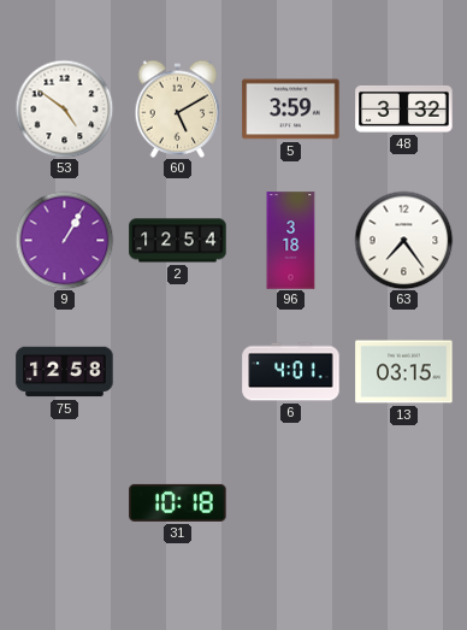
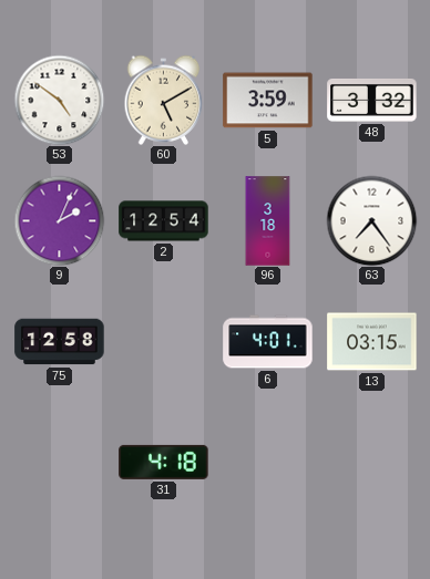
9: 1:05 -> 2:04
31: 10:18 -> 4:18
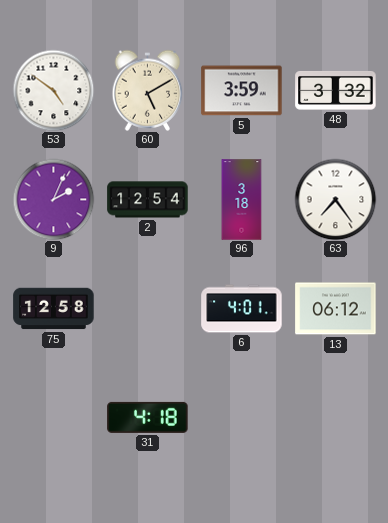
13: 03:15 -> 06:12
